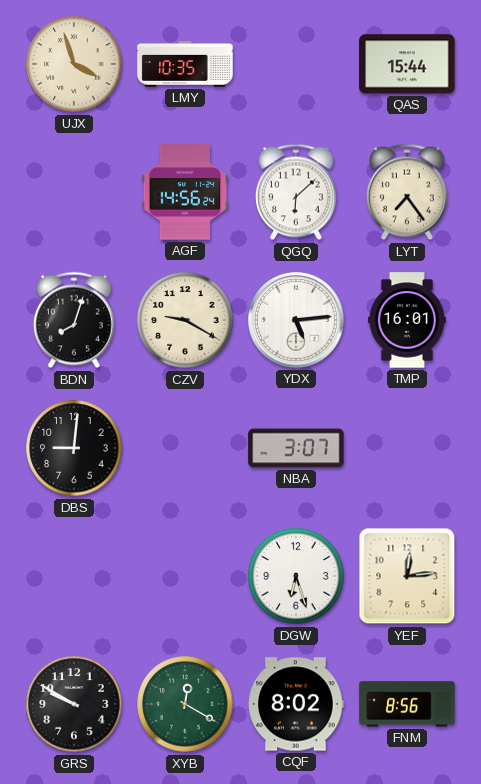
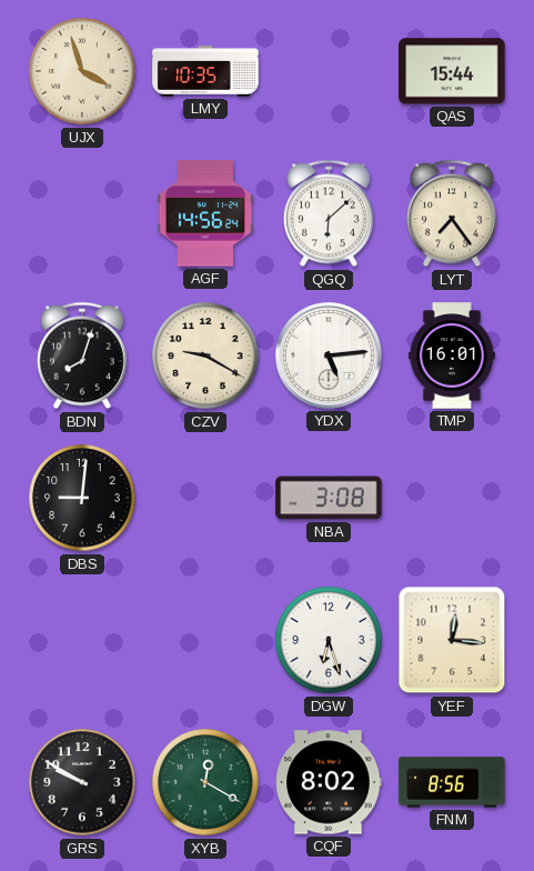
NBA: 3:07 -> 3:08
YEF: 12:14 -> 12:16
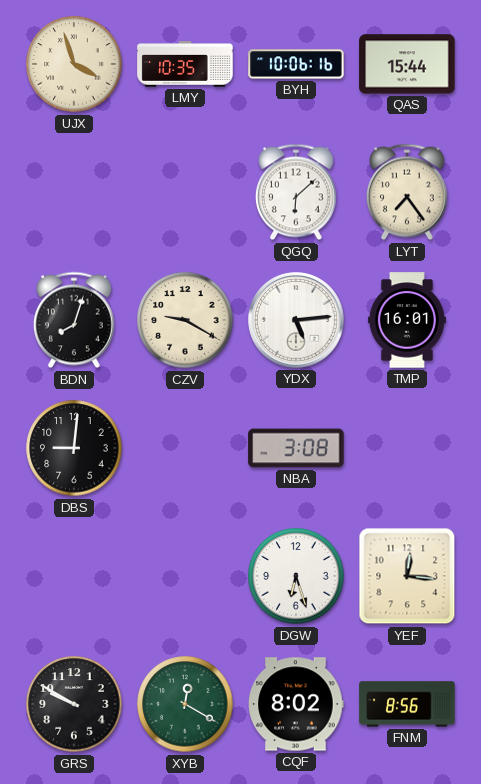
BYH: none -> 10:06
AGF: 14:56 -> none
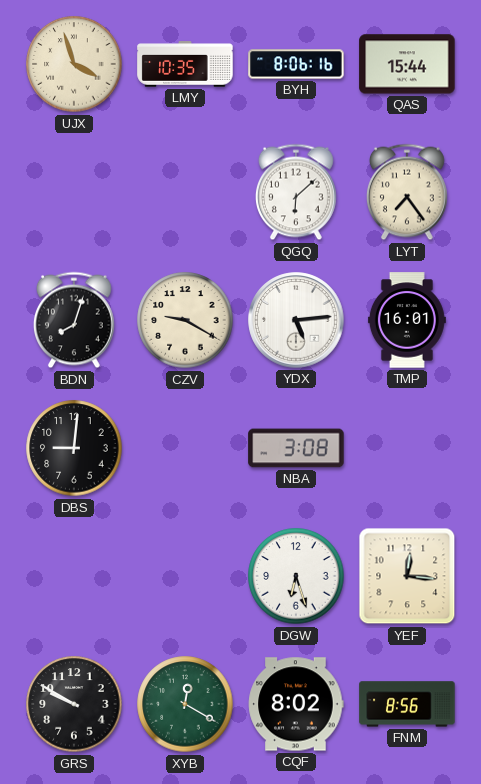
BYH: 10:06 -> 8:06
